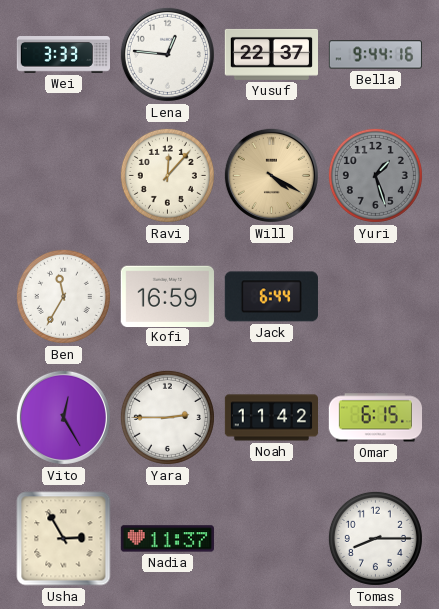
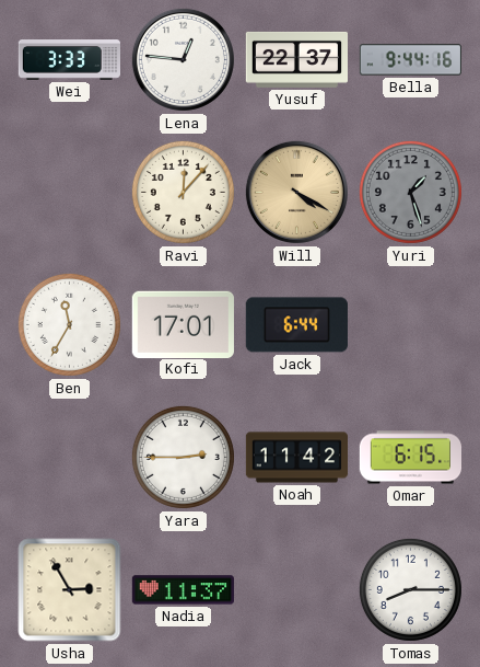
Kofi: 16:59 -> 17:01
Vito: 12:25 -> none
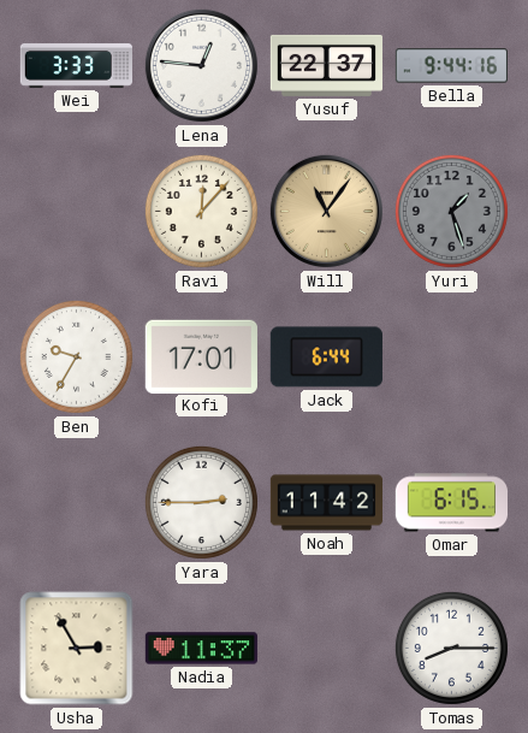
Will: 4:20 -> 11:06
Ben: 11:35 -> 9:35
